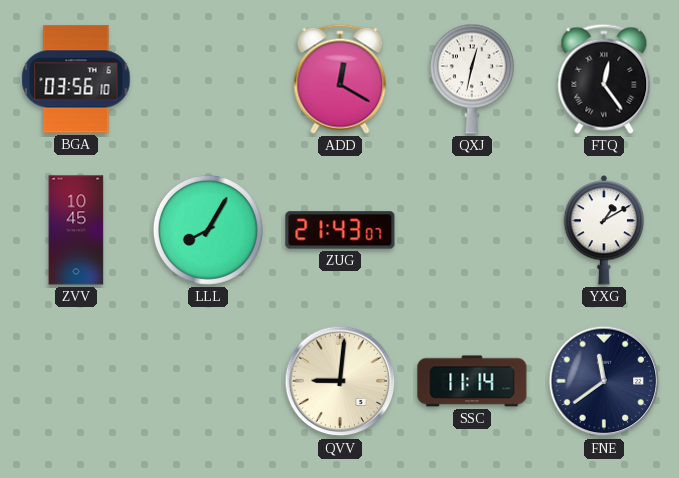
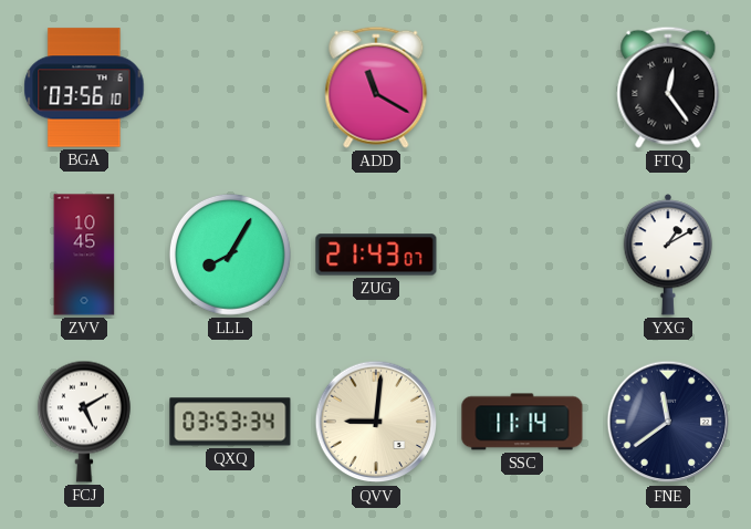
ADD: 12:20 -> 11:20
QXJ: 12:32 -> none
FCJ: none -> 5:10
QXQ: none -> 03:53
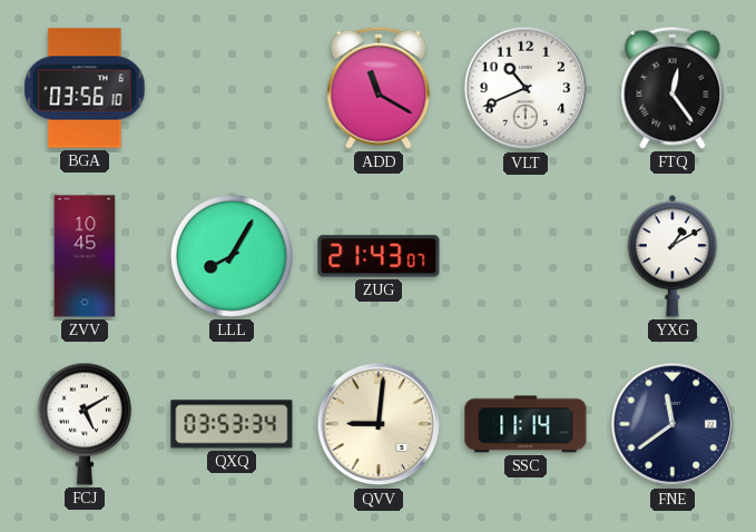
VLT: none -> 10:41
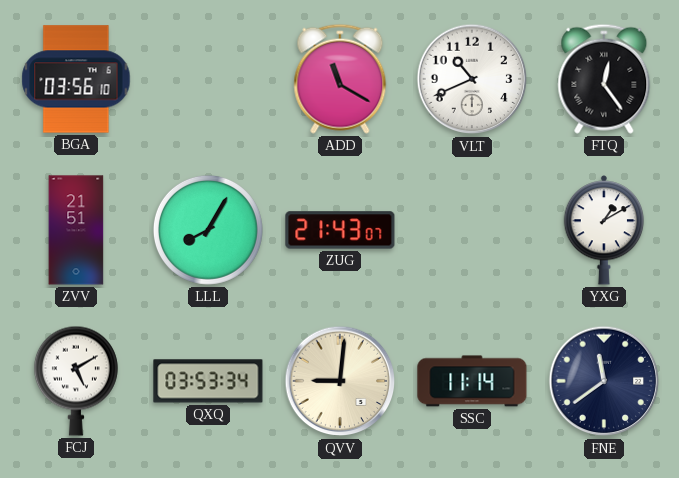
ZVV: 10:45 -> 21:51
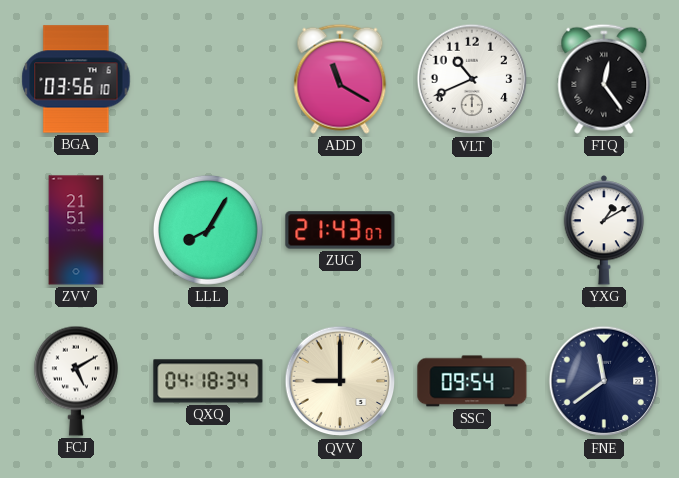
QXQ: 03:53 -> 04:18
QVV: 9:01 -> 9:00
SSC: 11:14 -> 09:54
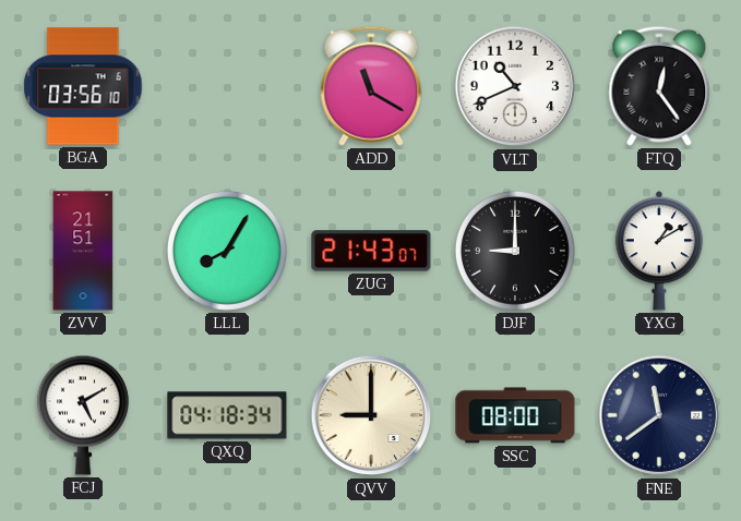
DJF: none -> 9:00
SSC: 09:54 -> 08:00
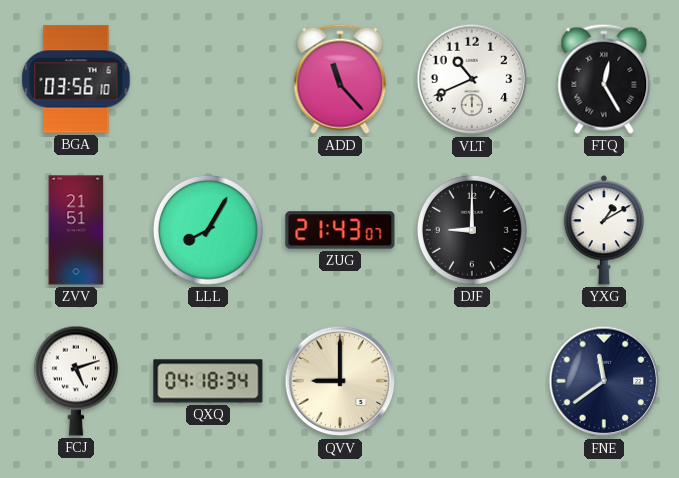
ADD: 11:20 -> 11:23
FTQ: 12:24 -> 12:25
FCJ: 5:10 -> 5:12
SSC: 08:00 -> none
